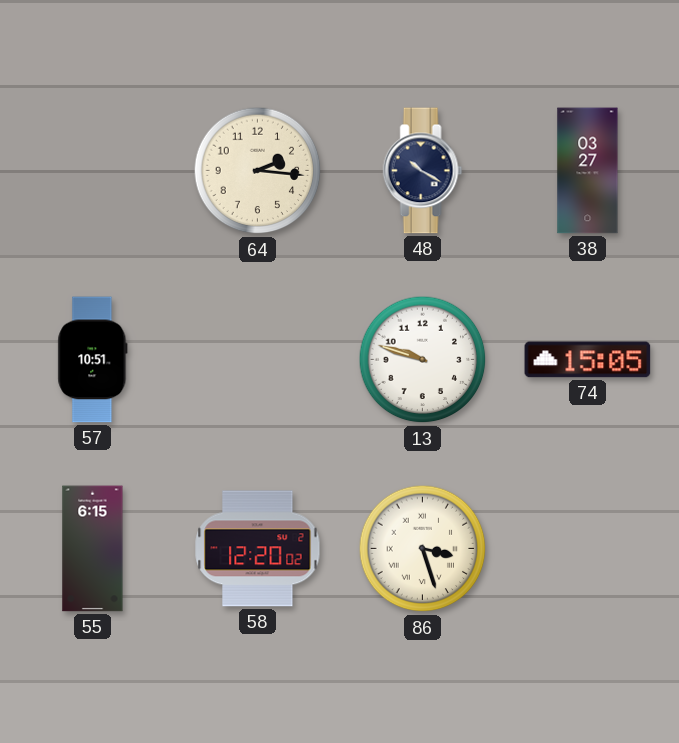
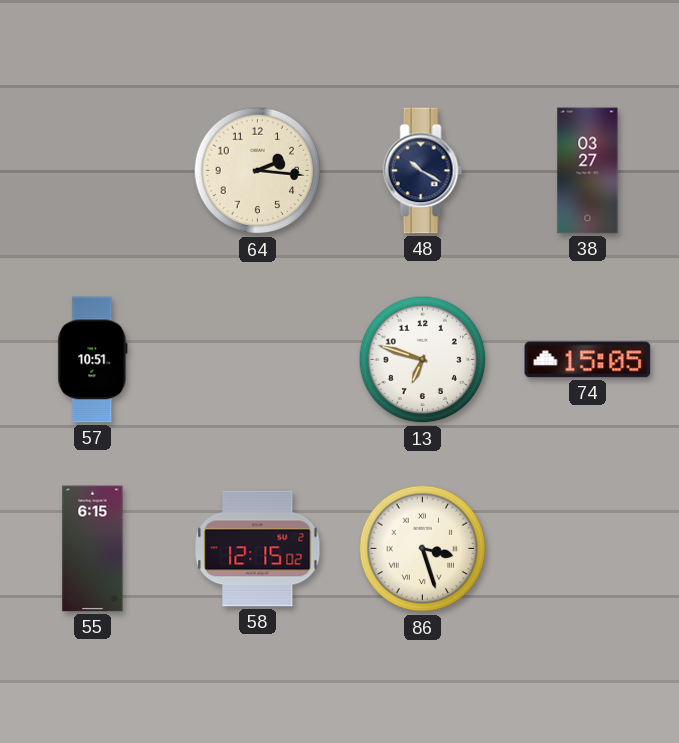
13: 9:48 -> 6:48
58: 12:20 -> 12:15
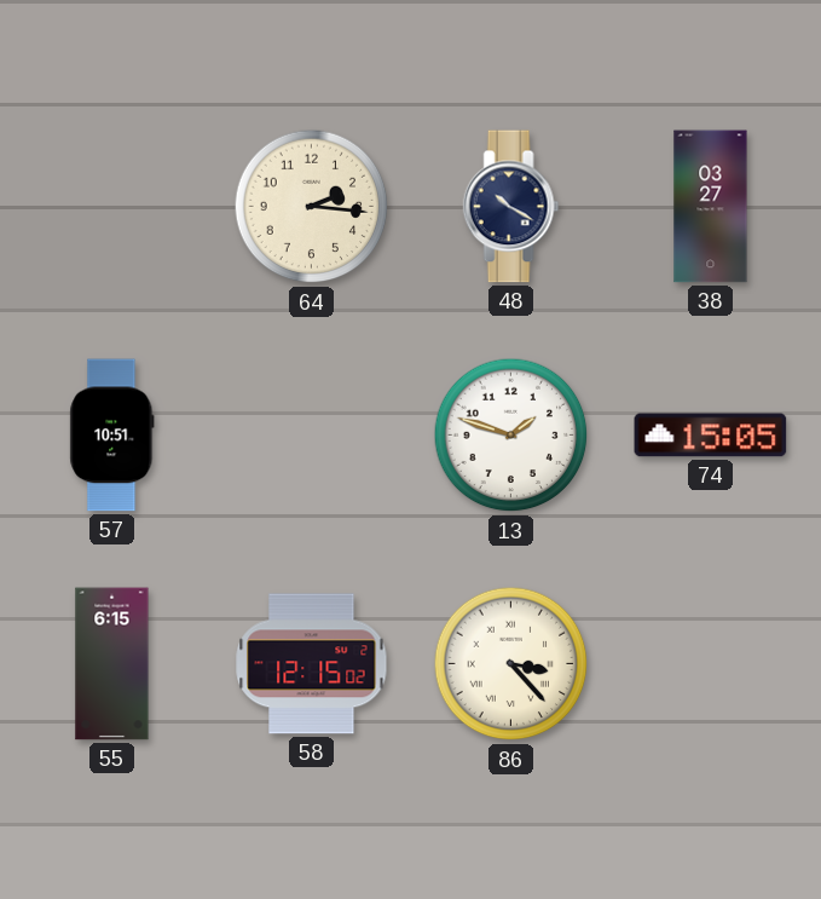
13: 6:48 -> 1:48
86: 3:27 -> 3:23
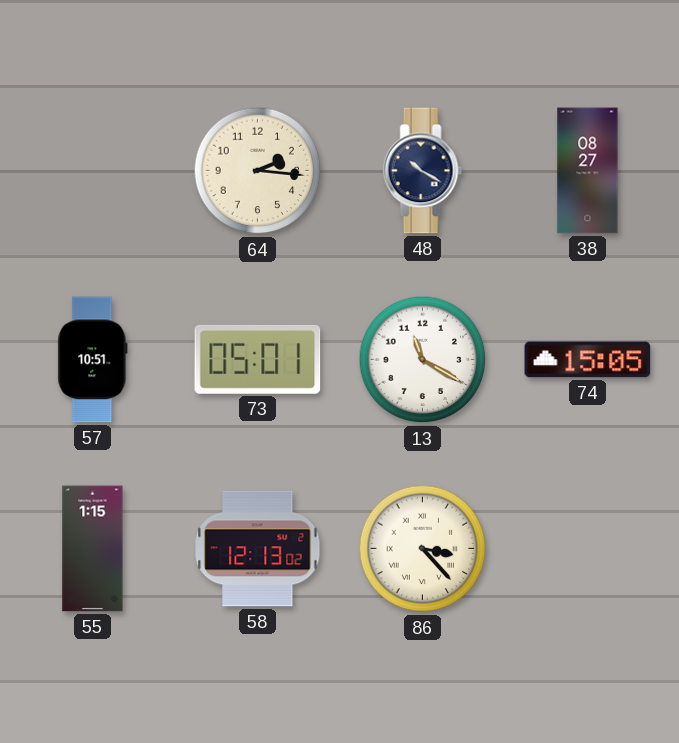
38: 03:27 -> 08:27
73: none -> 05:01
13: 1:48 -> 11:20
55: 6:15 -> 1:15
58: 12:15 -> 12:13
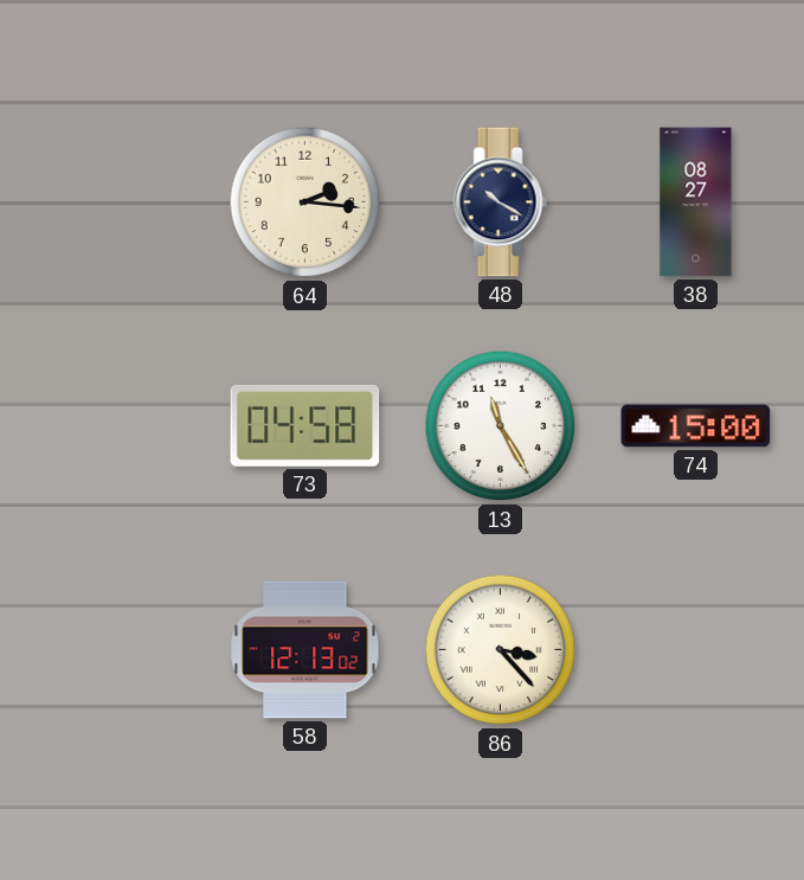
57: 10:51 -> none
73: 05:01 -> 04:58
13: 11:20 -> 11:25
74: 15:05 -> 15:00
55: 1:15 -> none
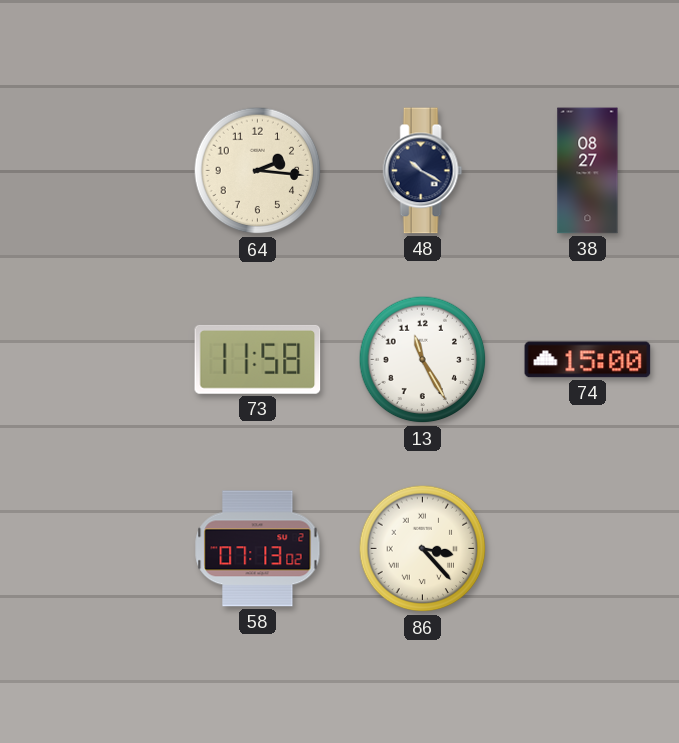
73: 04:58 -> 11:58
58: 12:13 -> 07:13
